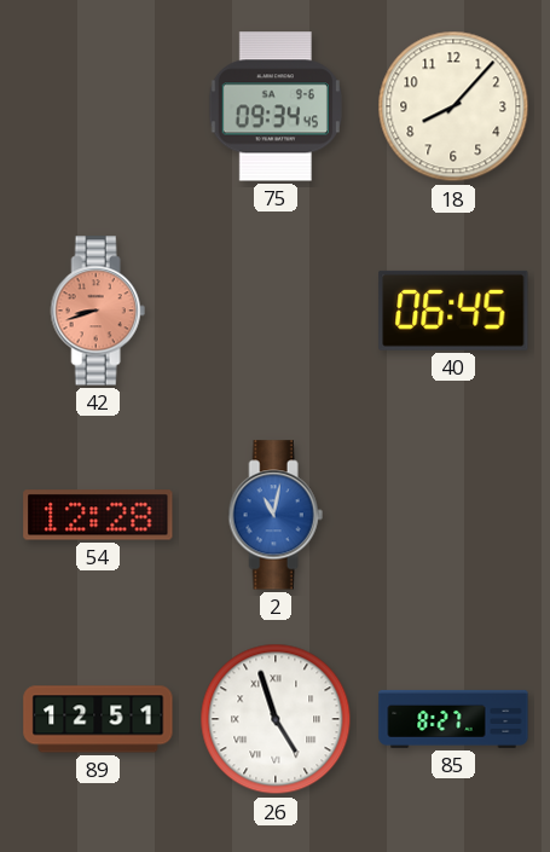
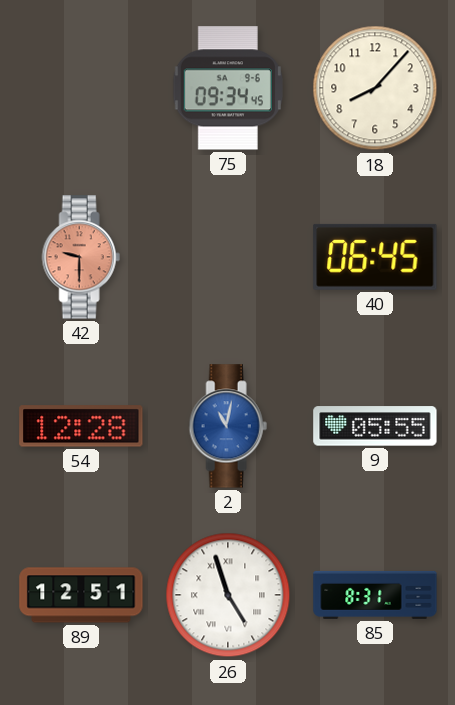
42: 8:42 -> 9:30
9: none -> 05:55
85: 8:27 -> 8:31
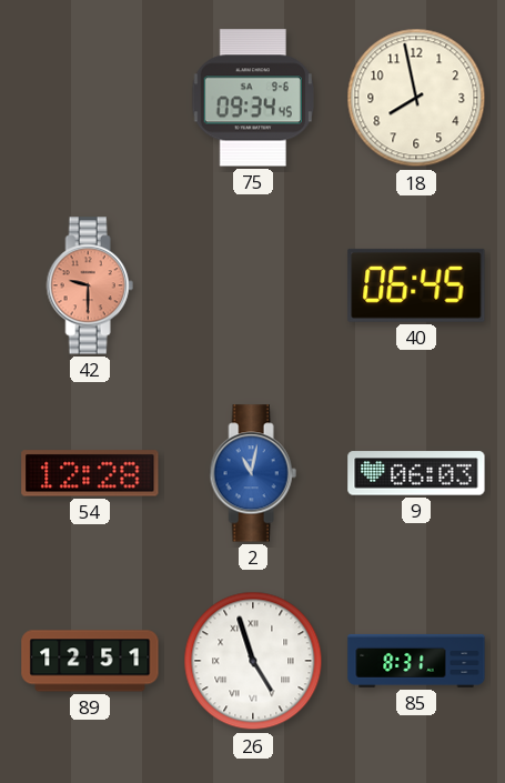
18: 8:07 -> 7:58
9: 05:55 -> 06:03
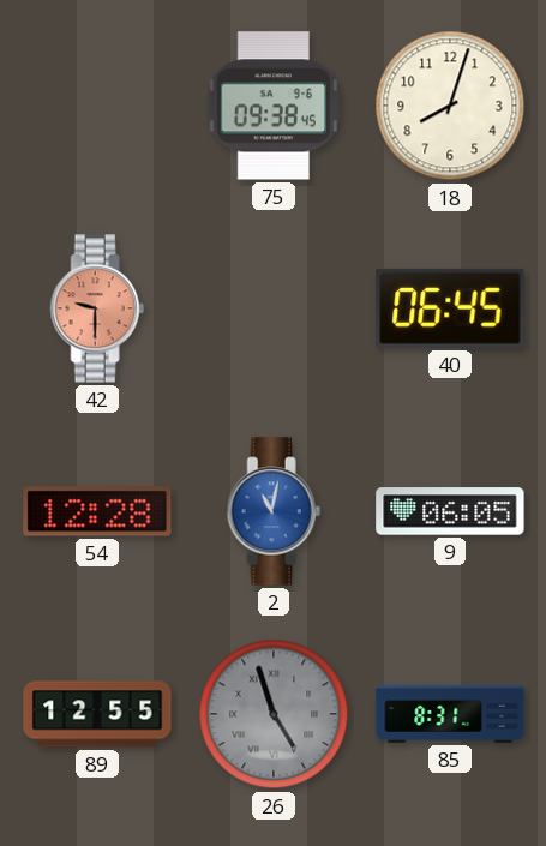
75: 09:34 -> 09:38
18: 7:58 -> 8:03
9: 06:03 -> 06:05
89: 12:51 -> 12:55
26 dial: white -> grey
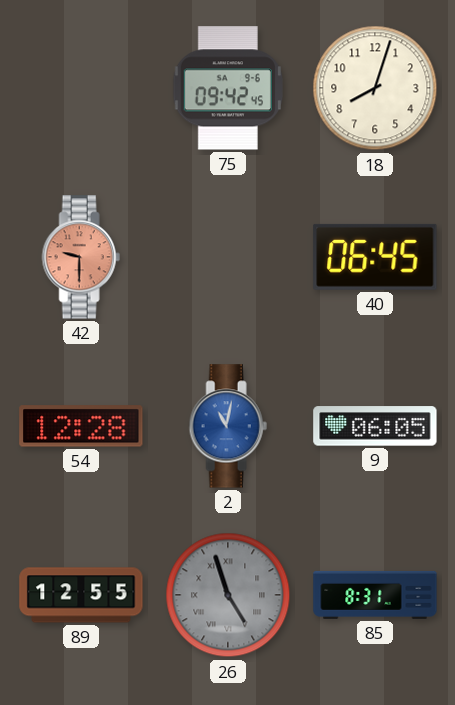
75: 09:38 -> 09:42
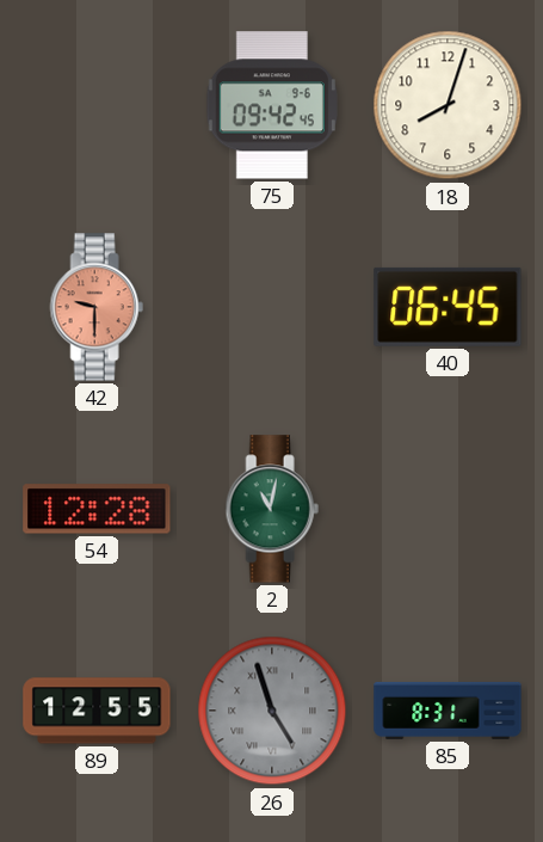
2 dial: blue -> green
9: 06:05 -> none
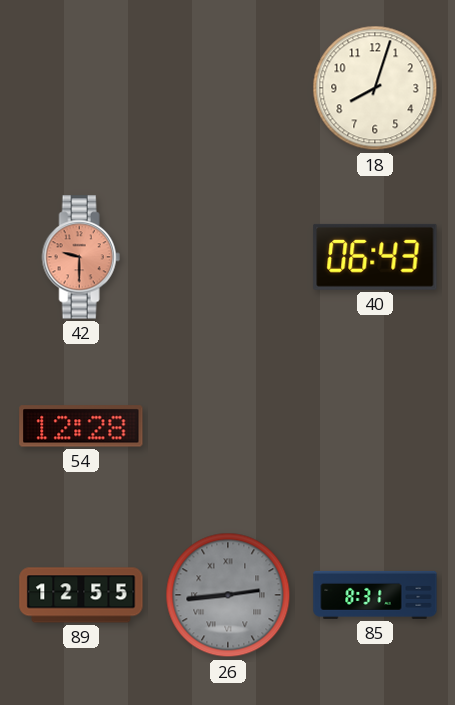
75: 09:42 -> none
40: 06:45 -> 06:43
2: 11:02 -> none
26: 4:57 -> 2:44
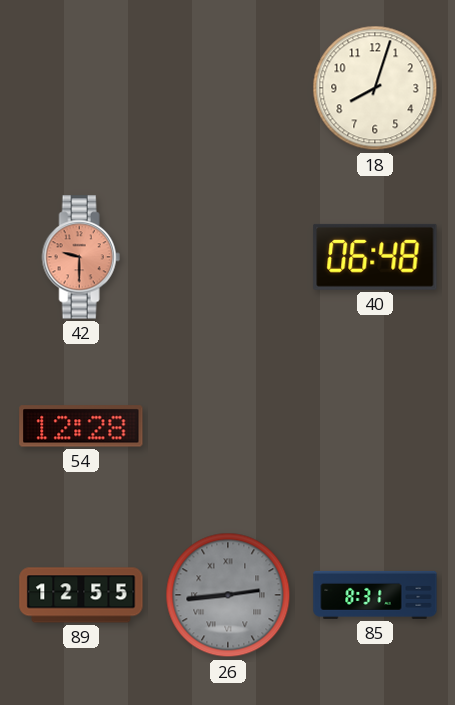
40: 06:43 -> 06:48
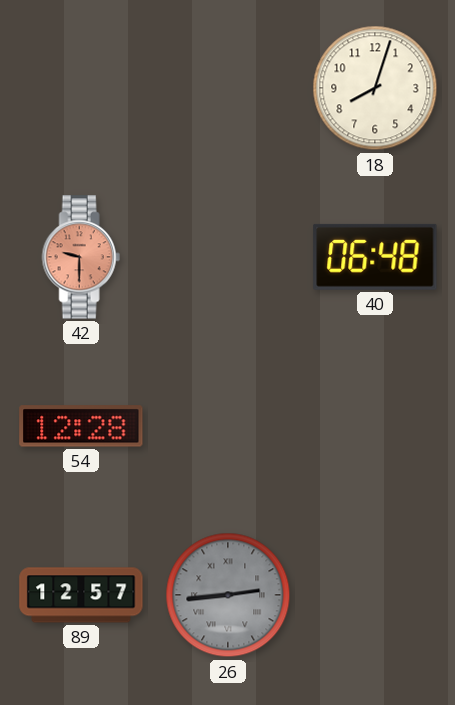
89: 12:55 -> 12:57
85: 8:31 -> none
